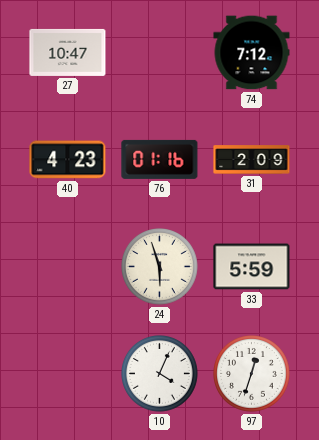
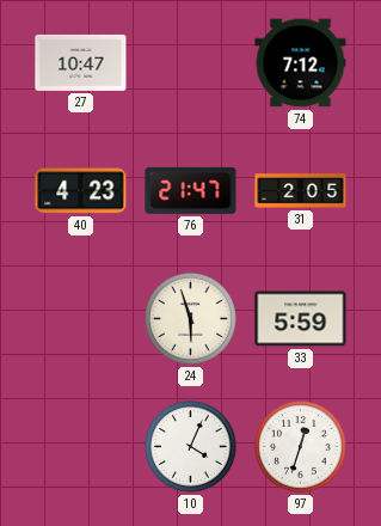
76: 01:16 -> 21:47
31: 2:09 -> 2:05
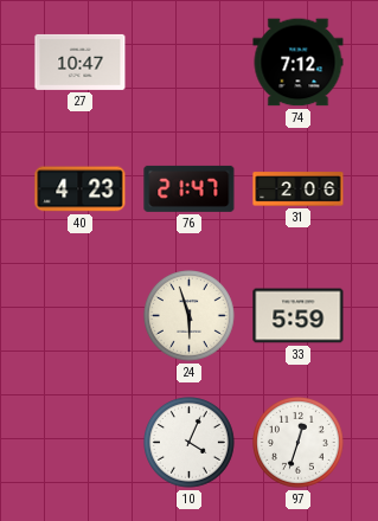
31: 2:05 -> 2:06
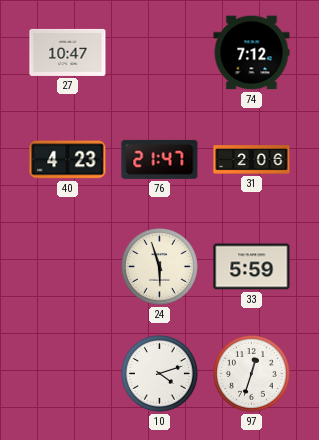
10: 4:04 -> 4:12
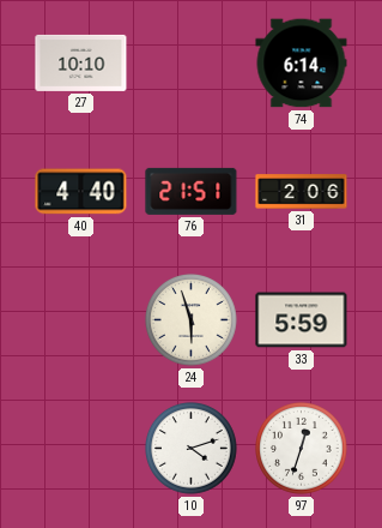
27: 10:47 -> 10:10
74: 7:12 -> 6:14
40: 4:23 -> 4:40
76: 21:47 -> 21:51
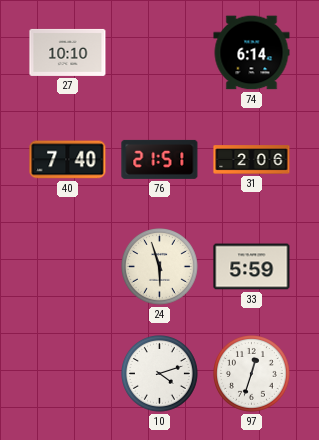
40: 4:40 -> 7:40
